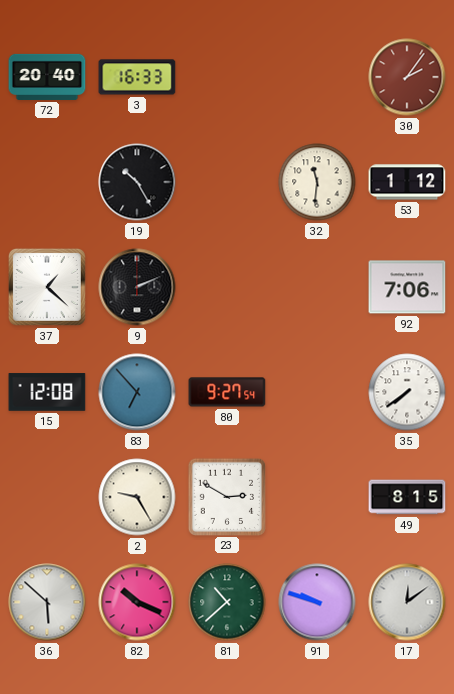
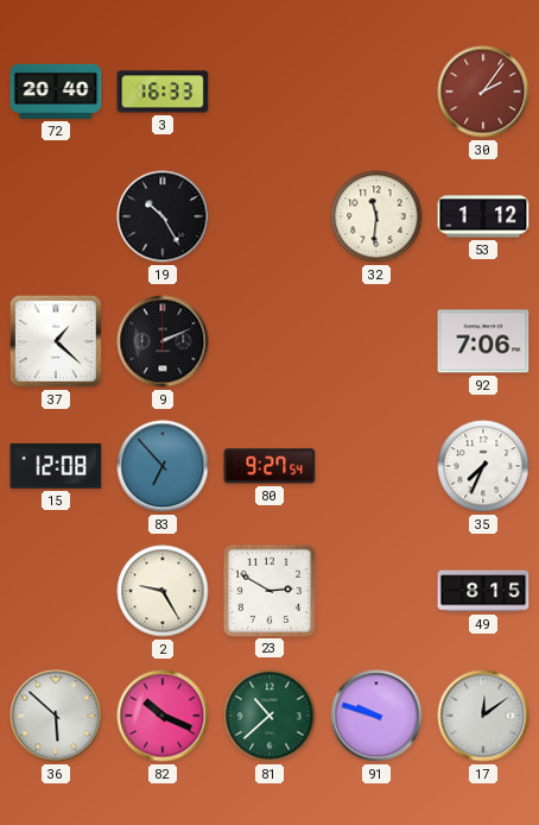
35: 7:39 -> 7:34
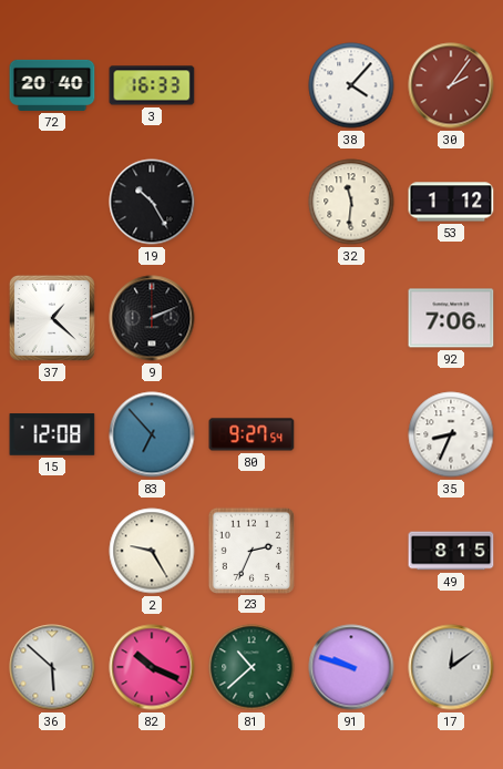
38: none -> 4:07
35: 7:34 -> 8:34
23: 2:50 -> 2:34
